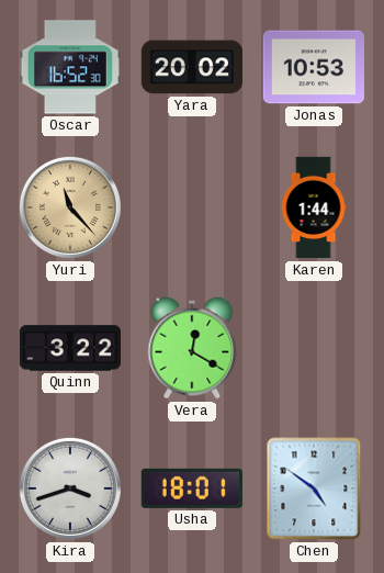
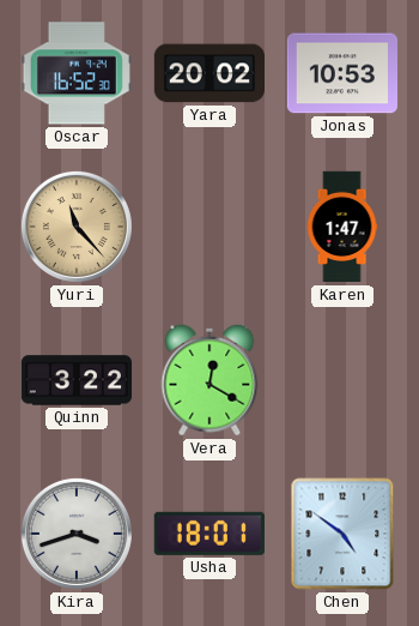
Karen: 1:44 -> 1:47
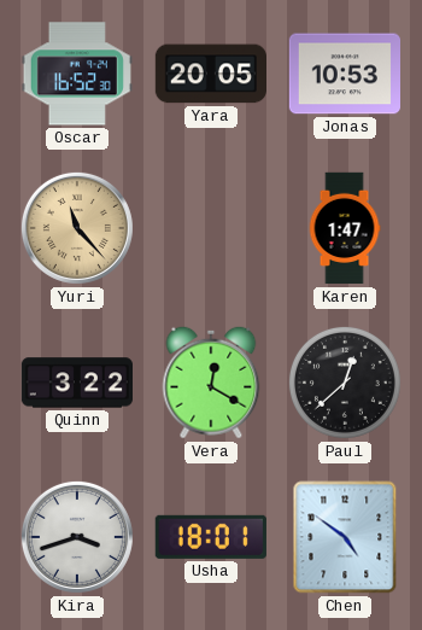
Yara: 20:02 -> 20:05
Paul: none -> 12:38
